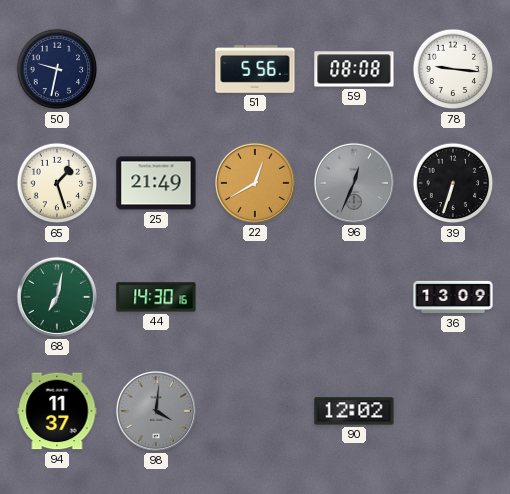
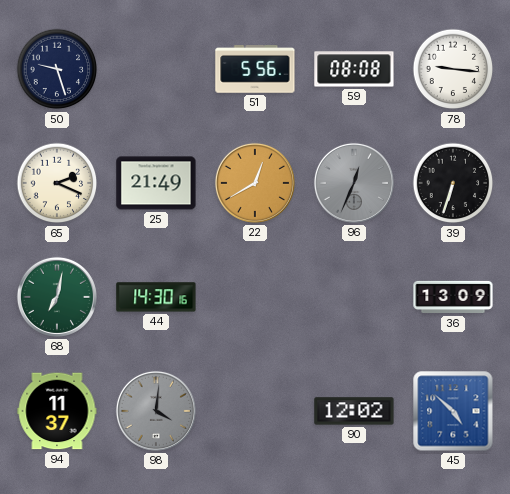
50: 9:32 -> 9:27
65: 1:27 -> 2:19
45: none -> 4:52
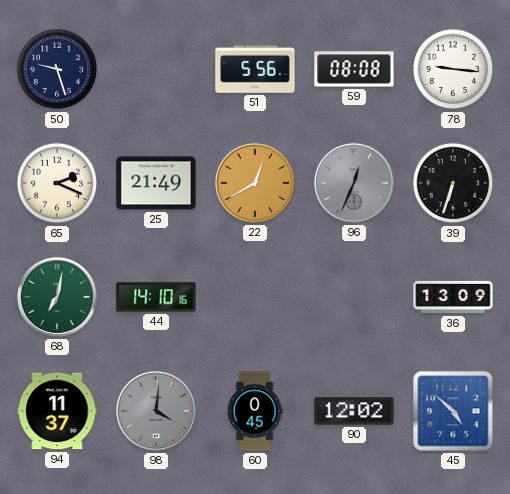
44: 14:30 -> 14:10
60: none -> 0:45
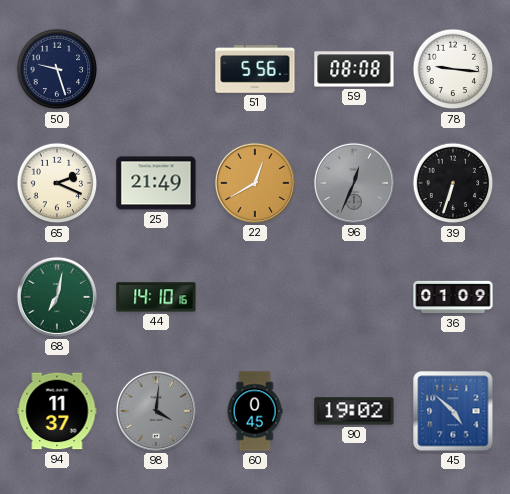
36: 13:09 -> 01:09
90: 12:02 -> 19:02
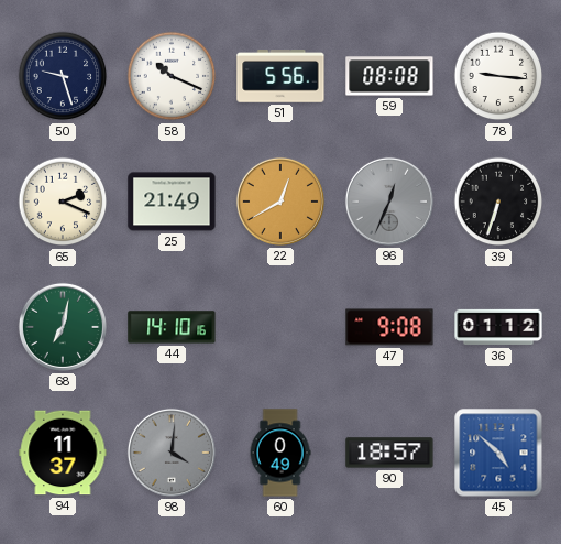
58: none -> 10:19
47: none -> 9:08
36: 01:09 -> 01:12
60: 0:45 -> 0:49
90: 19:02 -> 18:57
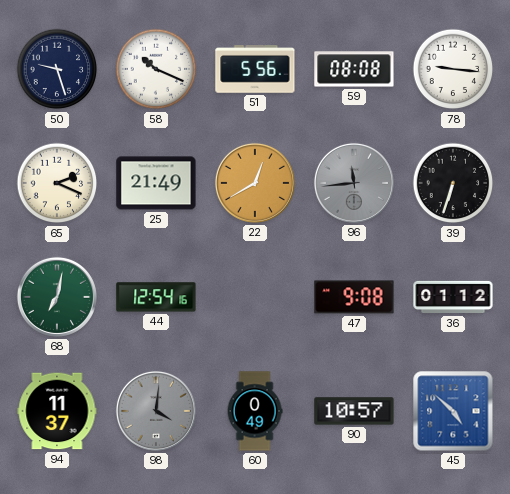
96: 12:34 -> 11:44
44: 14:10 -> 12:54
90: 18:57 -> 10:57
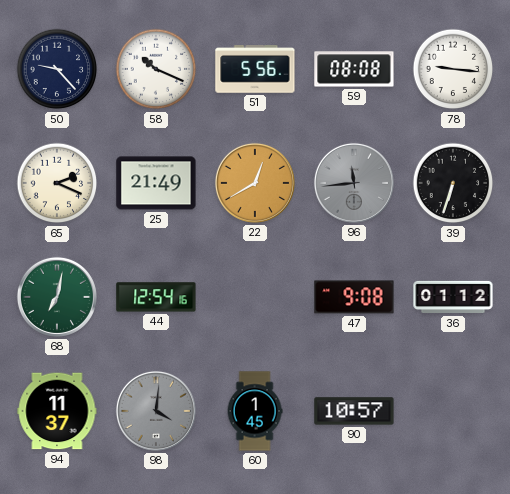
50: 9:27 -> 9:23
60: 0:49 -> 1:45
45: 4:52 -> none
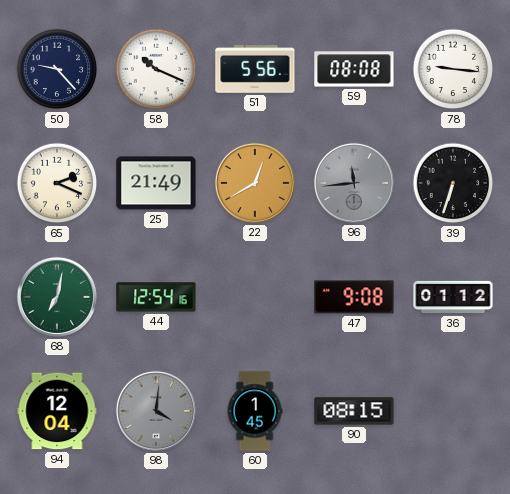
94: 11:37 -> 12:04
90: 10:57 -> 08:15
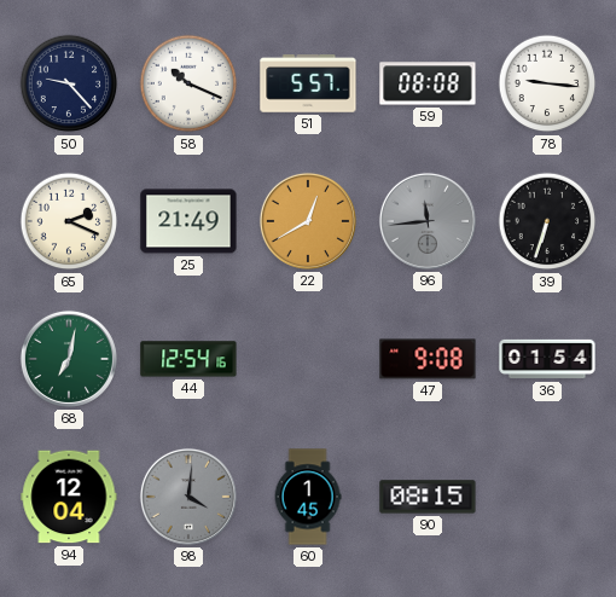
51: 5:56 -> 5:57
36: 01:12 -> 01:54
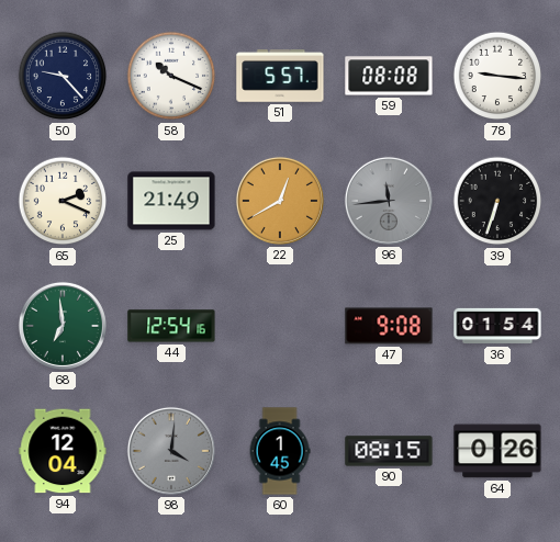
68: 7:02 -> 6:59
64: none -> 0:26
